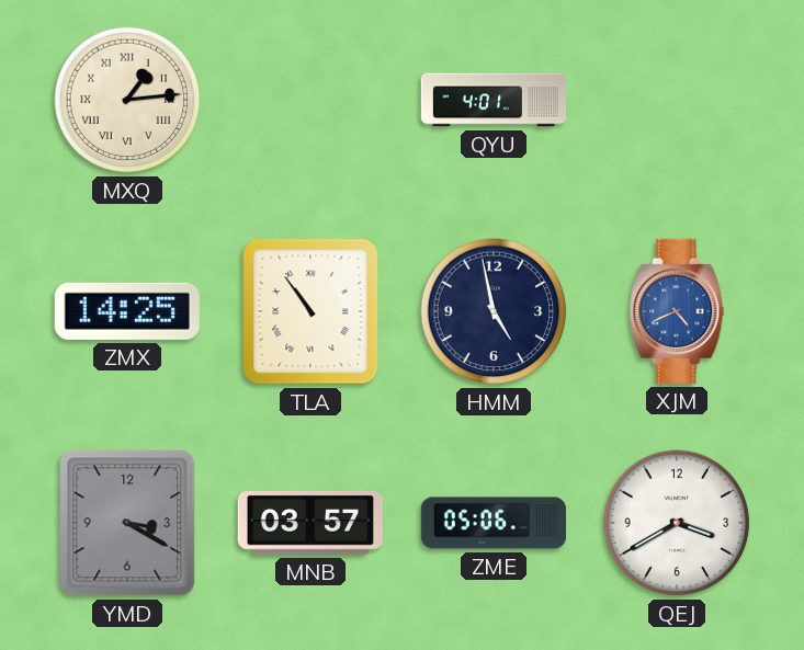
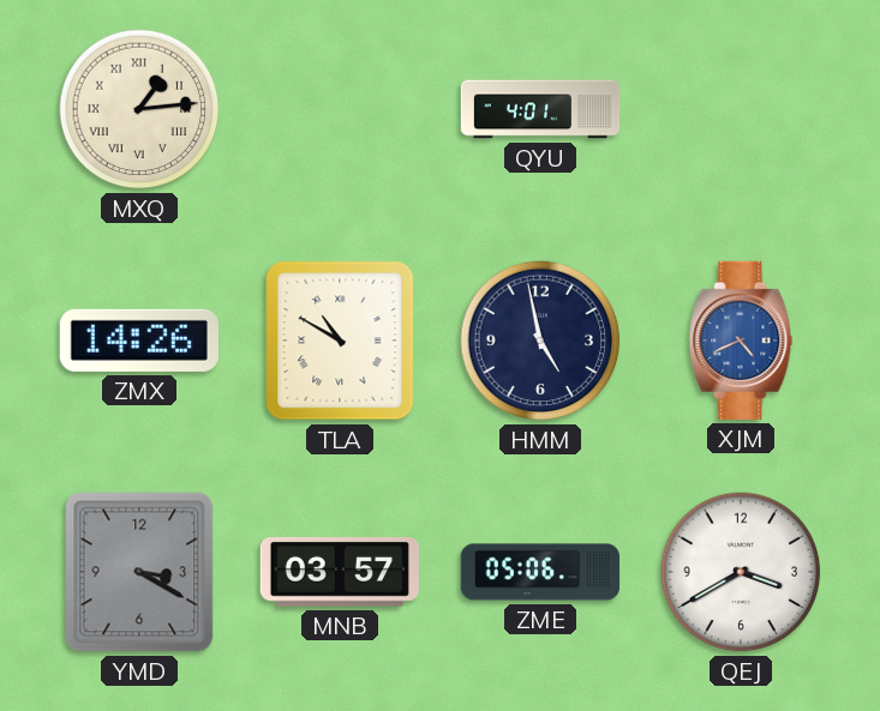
ZMX: 14:25 -> 14:26
TLA: 10:54 -> 10:50
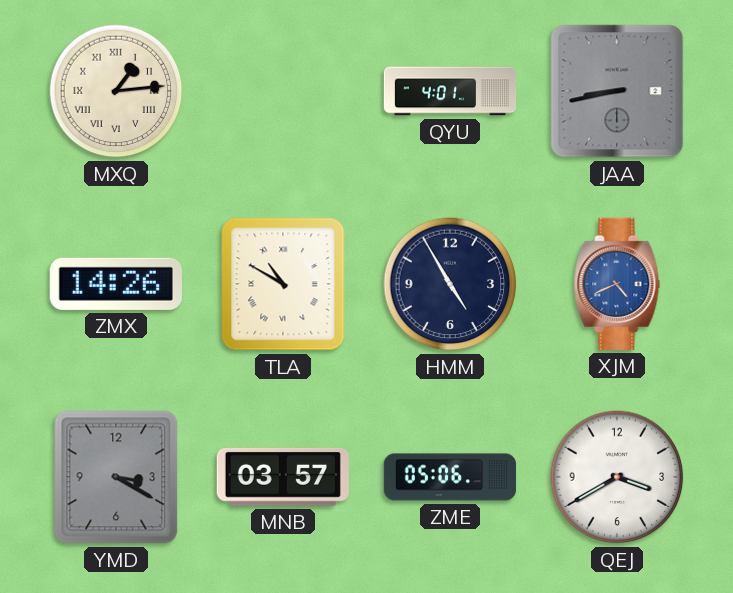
JAA: none -> 8:43
HMM: 4:58 -> 4:55
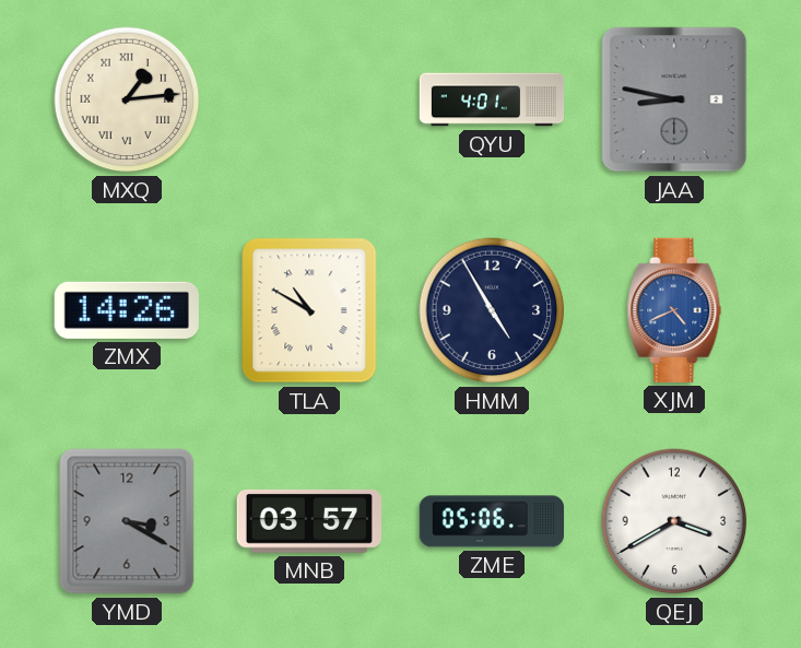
JAA: 8:43 -> 8:47
